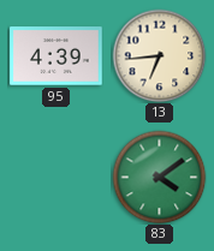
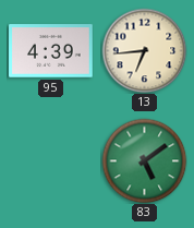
83: 4:09 -> 5:09
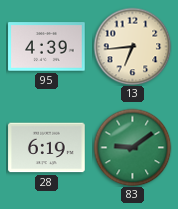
28: none -> 6:19
83: 5:09 -> 9:09
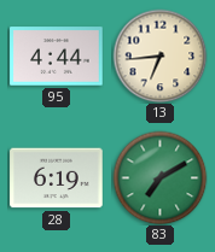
95: 4:39 -> 4:44
83: 9:09 -> 7:10
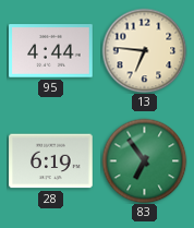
13: 6:44 -> 6:46
83: 7:10 -> 6:54
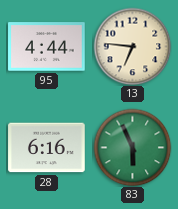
28: 6:19 -> 6:16
83: 6:54 -> 5:56
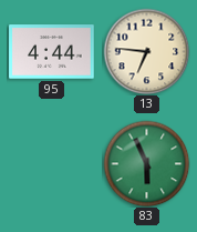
28: 6:16 -> none
